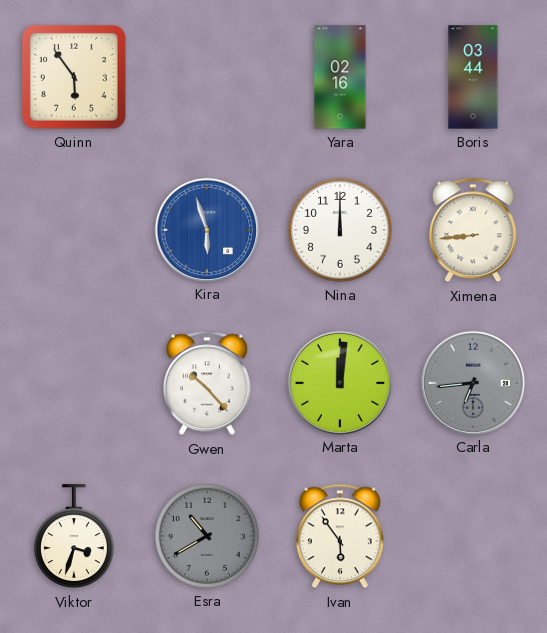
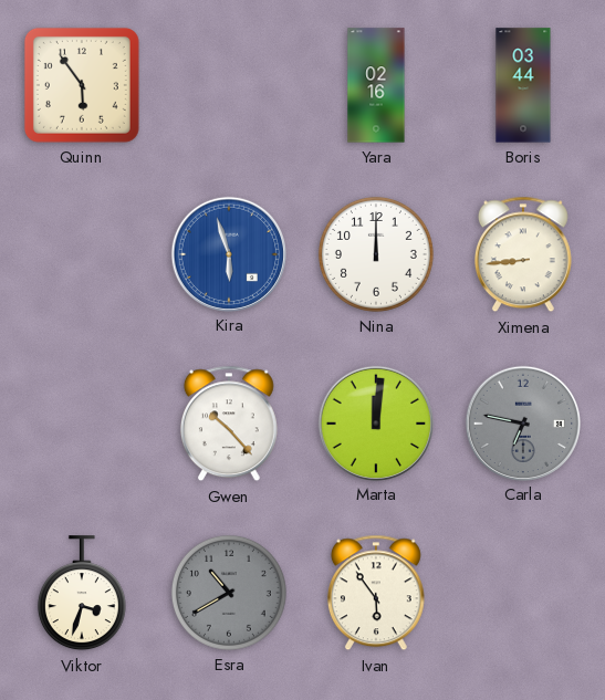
Carla: 6:44 -> 6:47
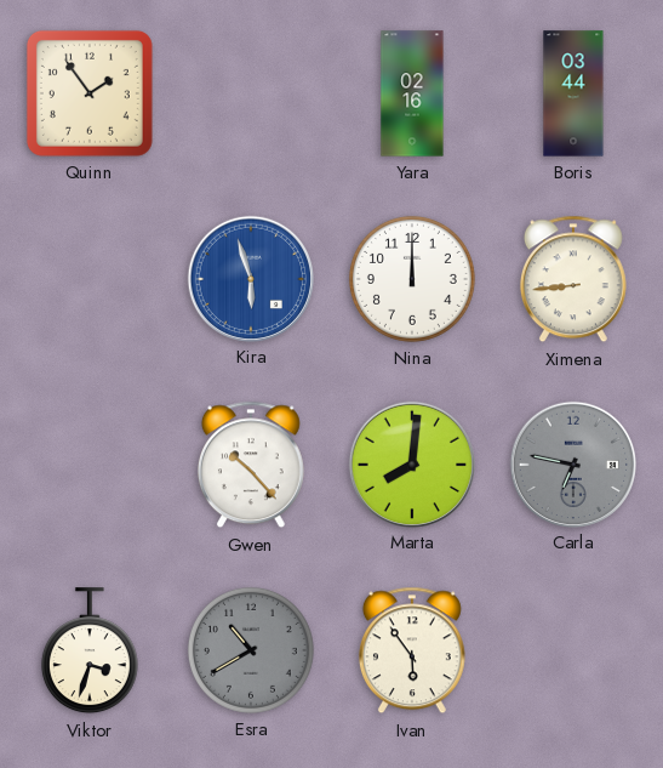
Quinn: 5:54 -> 1:54
Marta: 12:01 -> 8:01
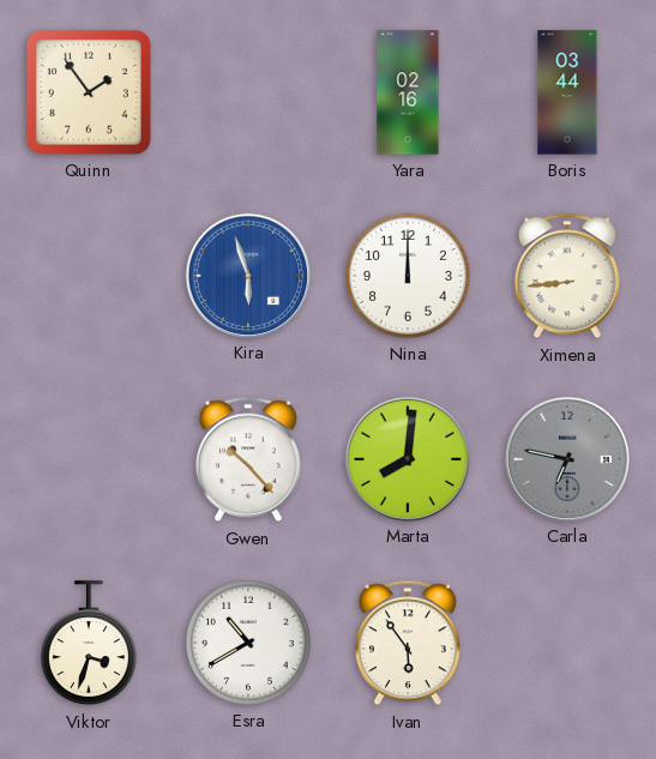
Esra dial: grey -> white
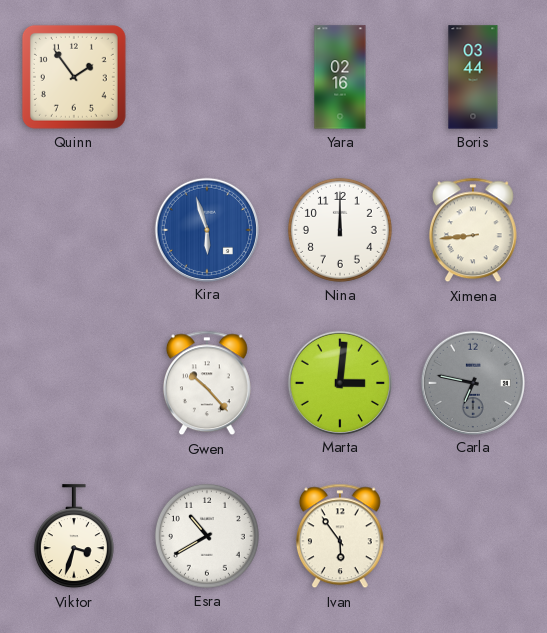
Marta: 8:01 -> 3:01
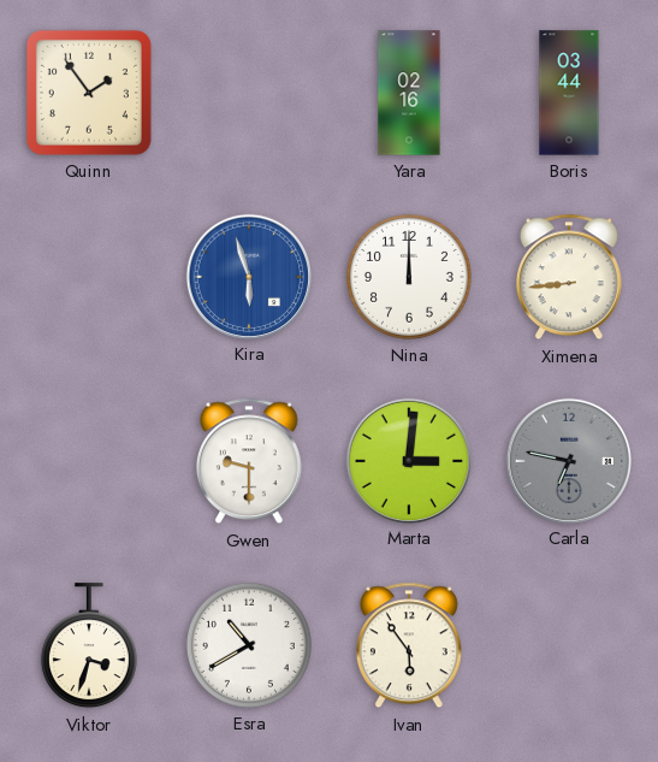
Gwen: 10:23 -> 9:30
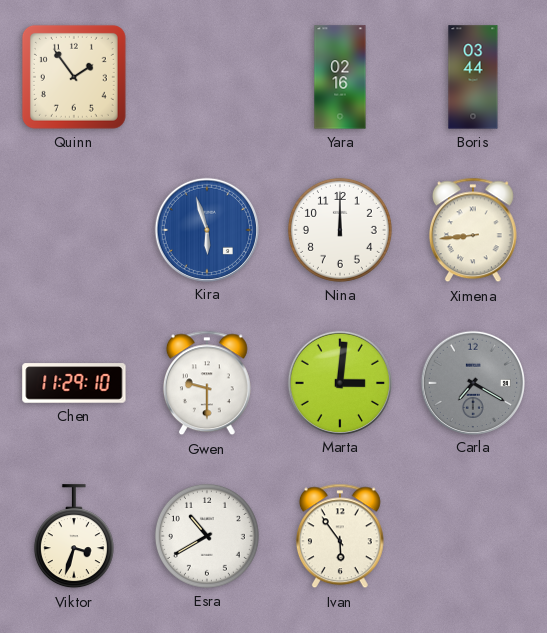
Chen: none -> 11:29
Carla: 6:47 -> 7:20
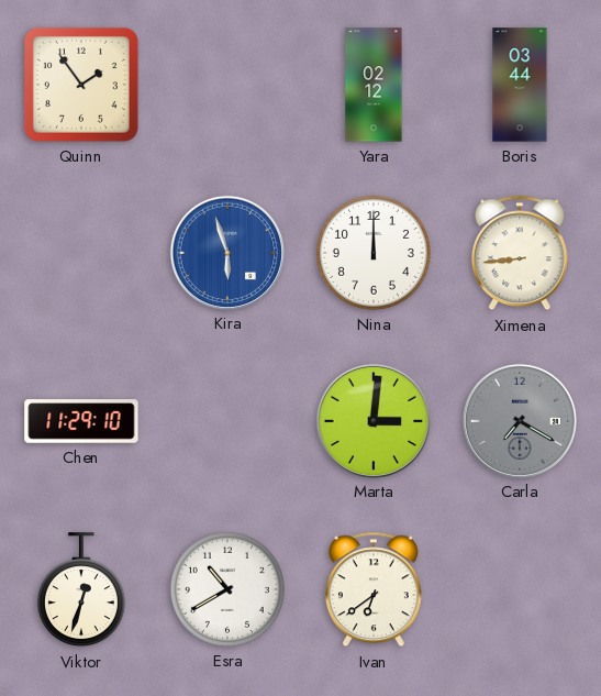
Yara: 02:16 -> 02:12
Gwen: 9:30 -> none
Viktor: 3:33 -> 12:33
Ivan: 5:54 -> 6:39
